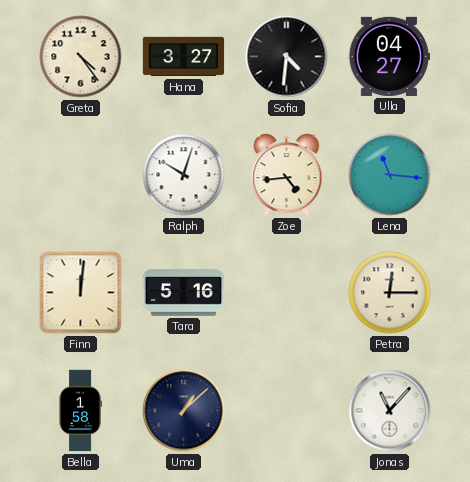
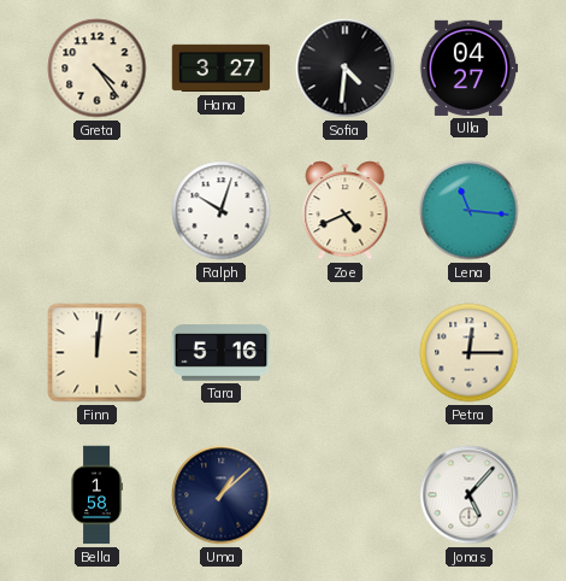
Zoe: 4:44 -> 4:41
Jonas: 11:07 -> 5:07
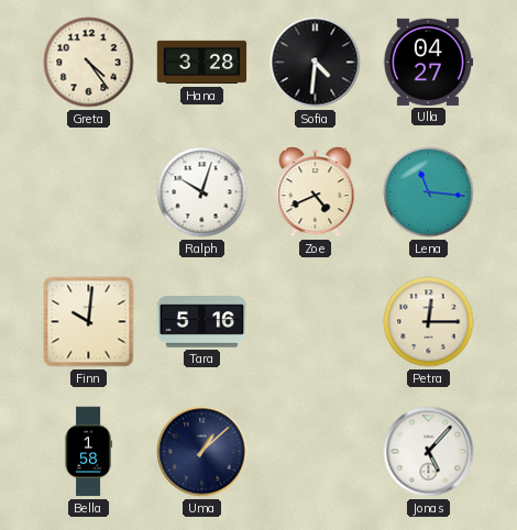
Hana: 3:27 -> 3:28
Finn: 12:01 -> 10:01
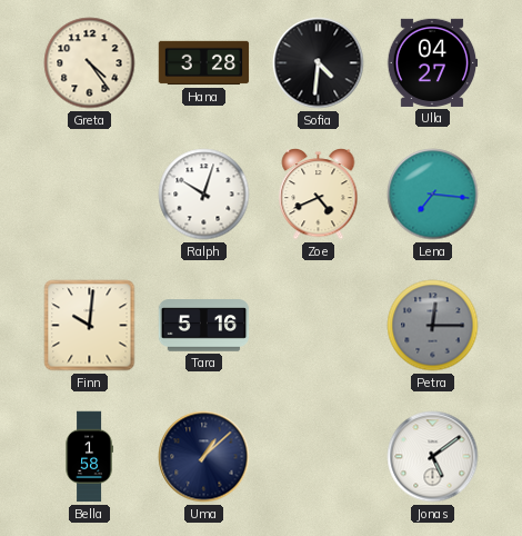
Lena: 11:16 -> 7:16
Petra dial: cream -> grey
Jonas: 5:07 -> 5:09
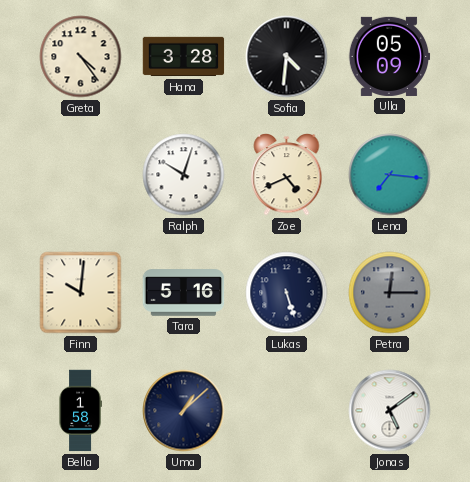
Ulla: 04:27 -> 05:09
Lukas: none -> 5:27
